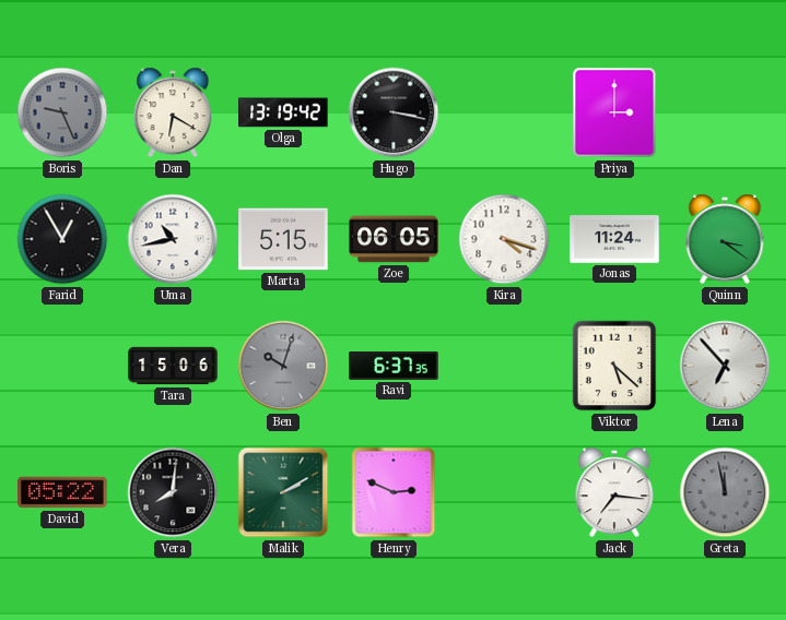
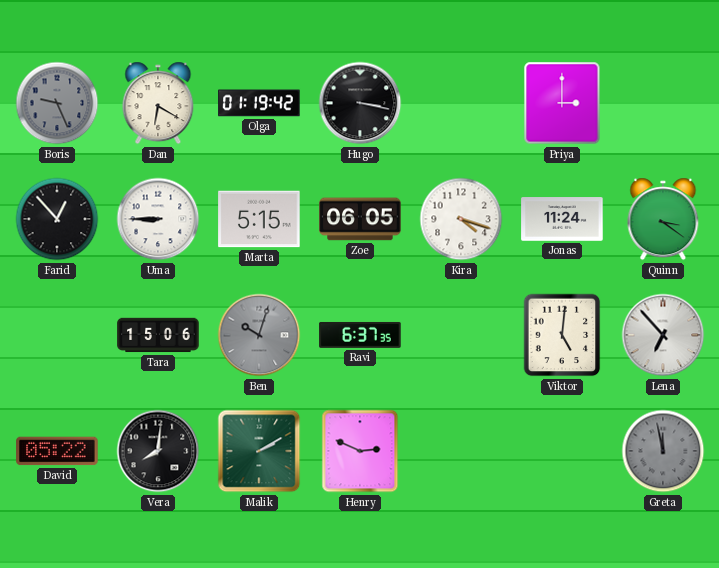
Olga: 13:19 -> 01:19
Farid: 12:55 -> 12:53
Uma: 10:43 -> 8:45
Viktor: 5:22 -> 5:01
Jack: 7:16 -> none
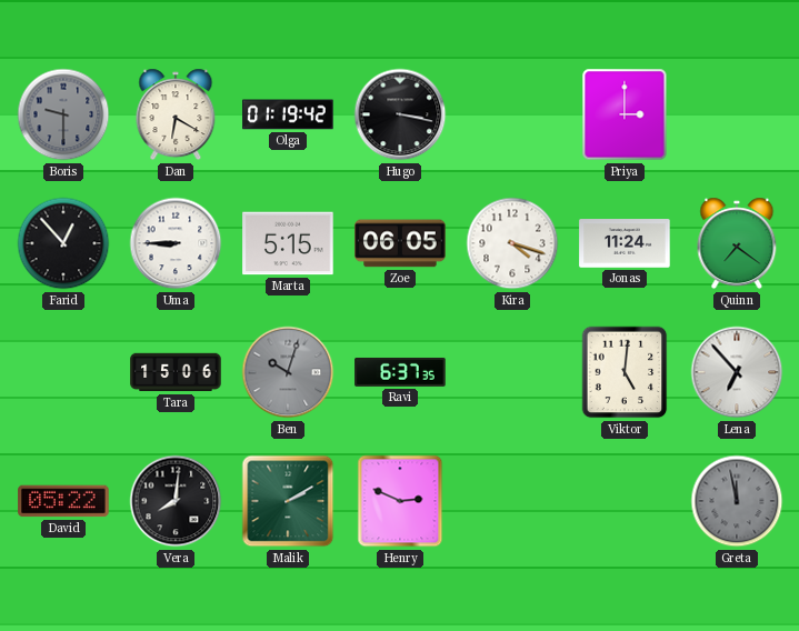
Boris: 9:26 -> 9:30
Quinn: 3:21 -> 7:21
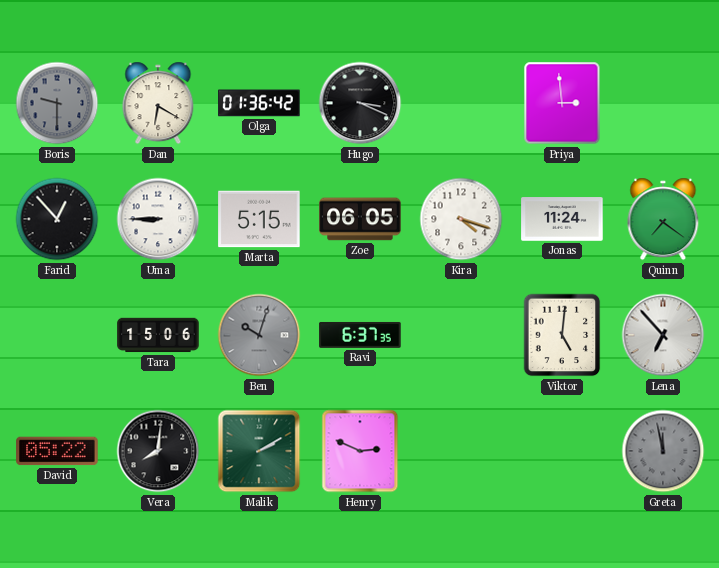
Olga: 01:19 -> 01:36
Hugo: 3:17 -> 3:19
Priya: 3:00 -> 2:59
